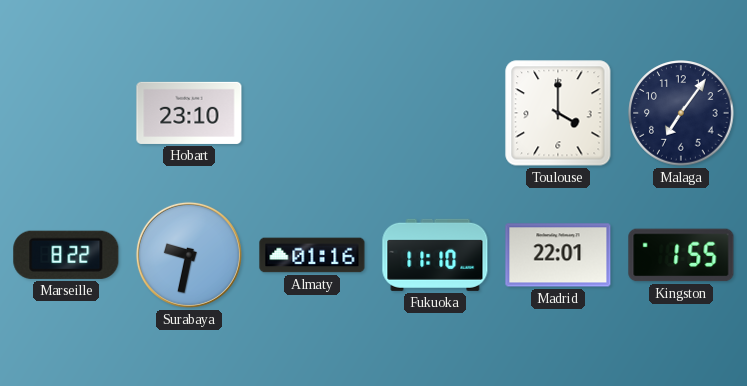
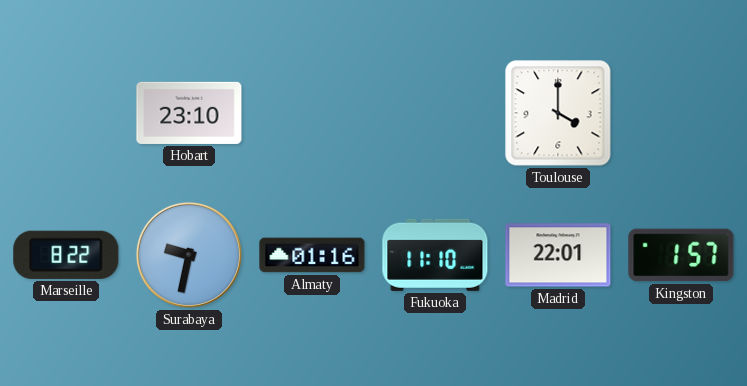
Malaga: 7:06 -> none
Kingston: 1:55 -> 1:57
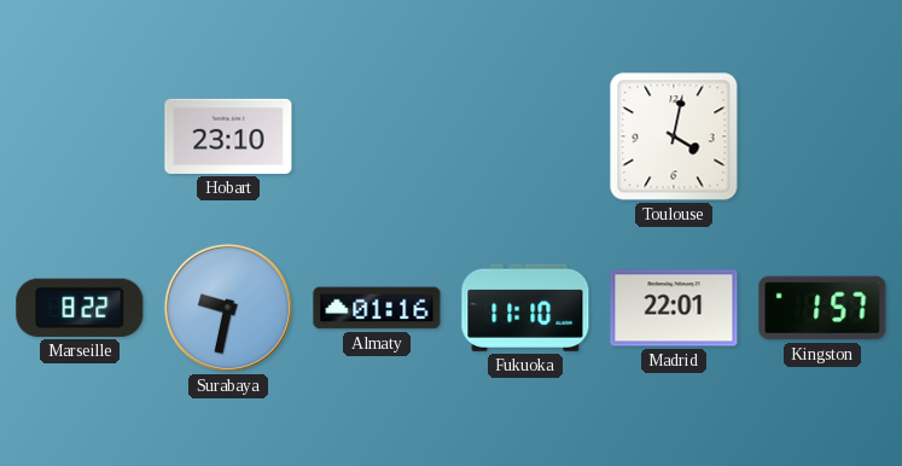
Toulouse: 4:00 -> 4:02
